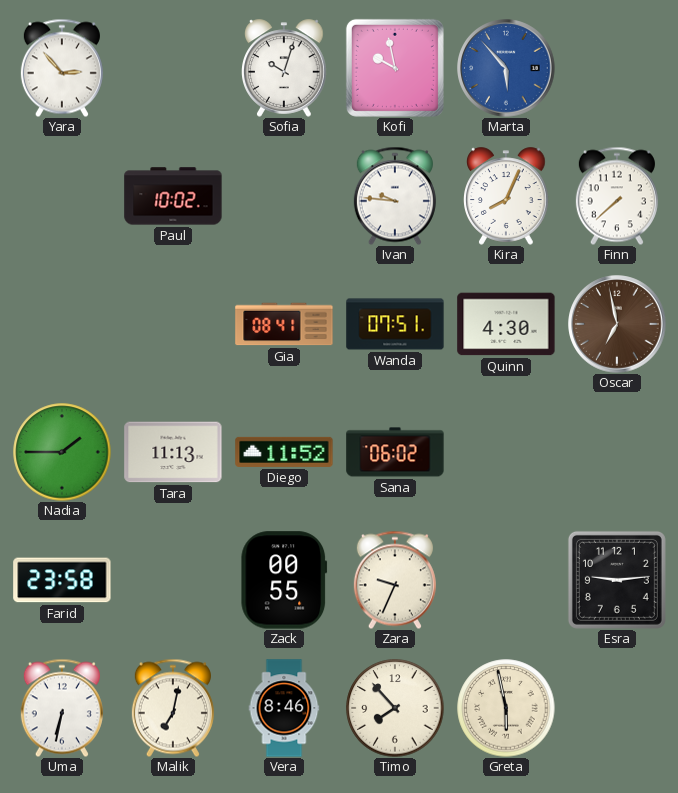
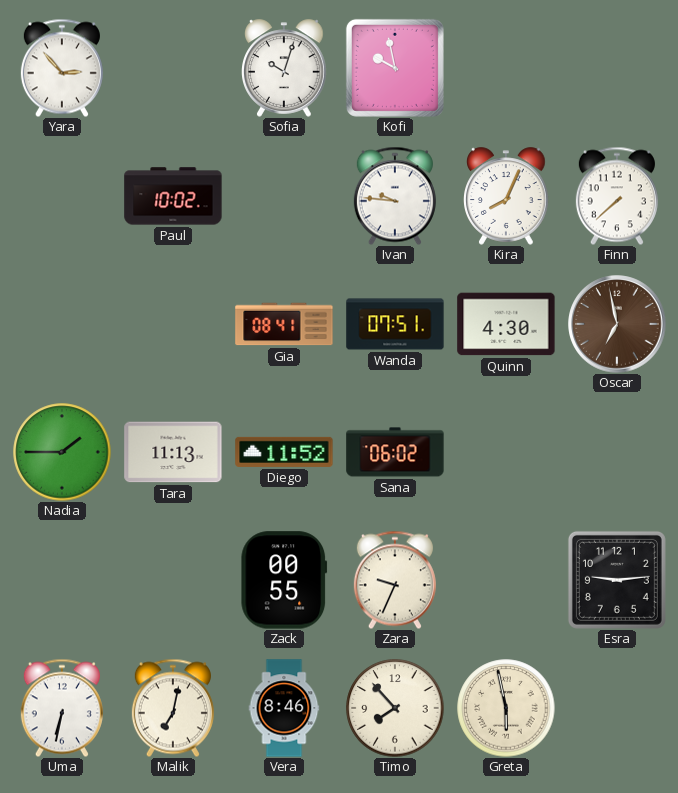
Marta: 5:53 -> none
Farid: 23:58 -> none
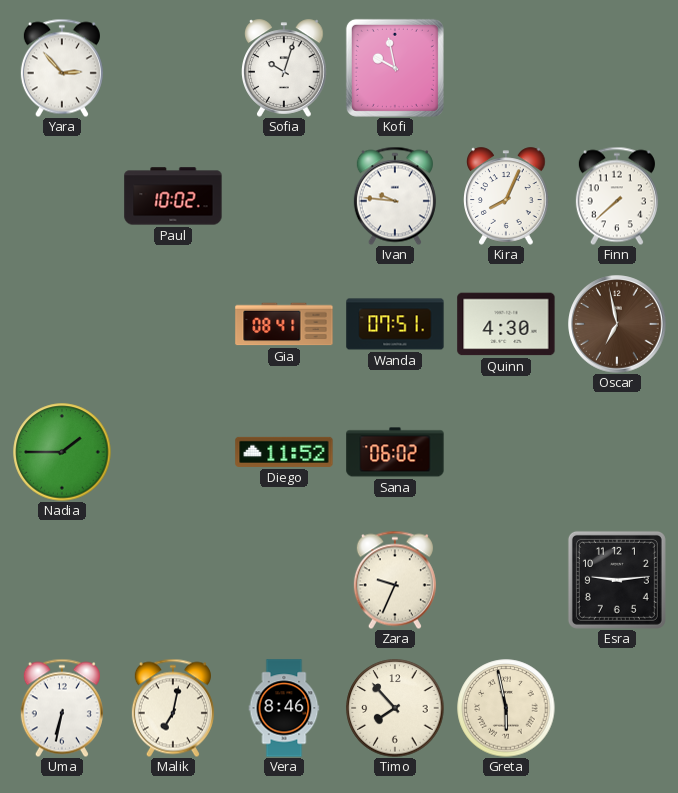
Tara: 11:13 -> none
Zack: 00:55 -> none
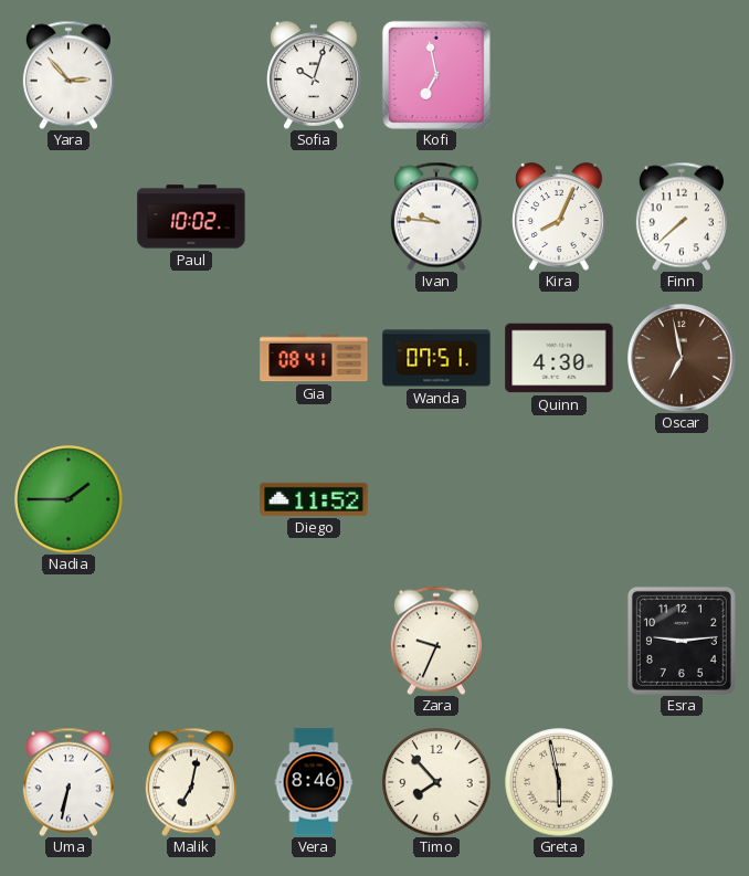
Kofi: 9:58 -> 6:58
Sana: 06:02 -> none
